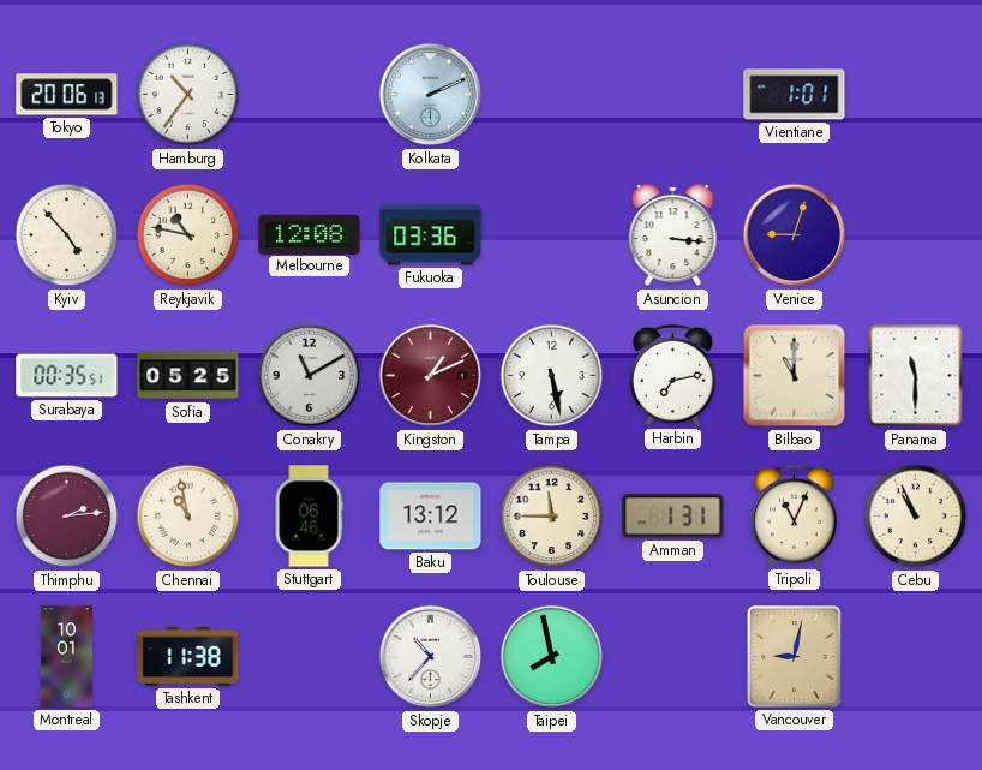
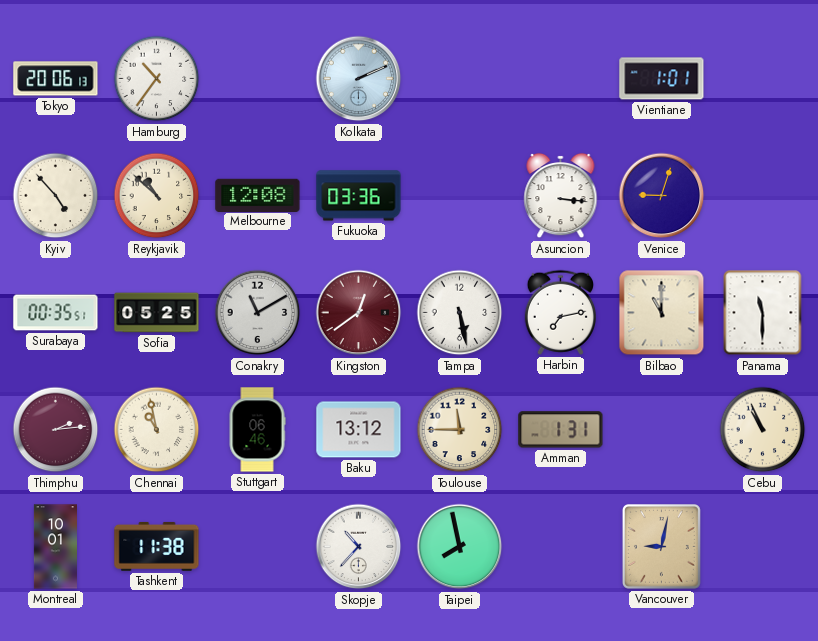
Reykjavik: 10:47 -> 10:52
Kingston: 1:11 -> 12:39
Tripoli: 11:04 -> none
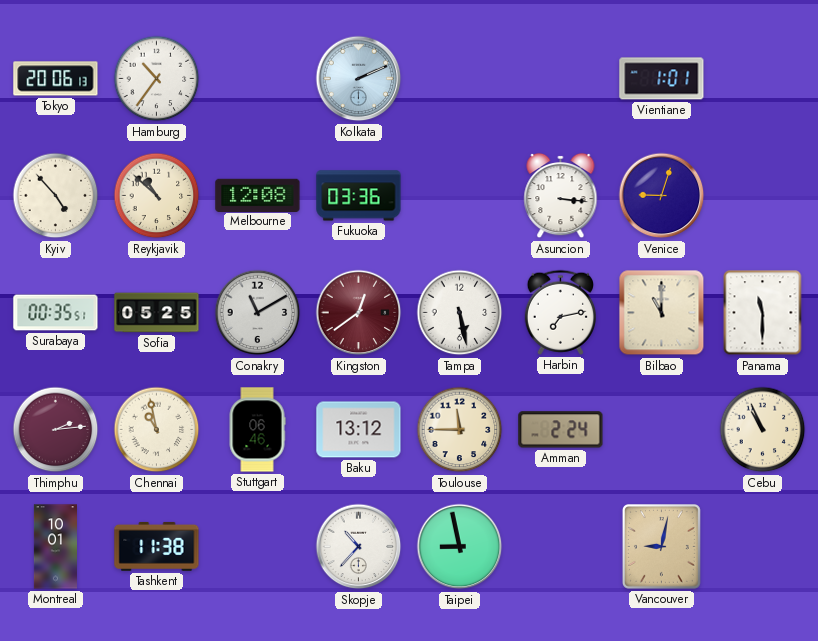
Amman: 1:31 -> 2:24
Taipei: 7:58 -> 8:58
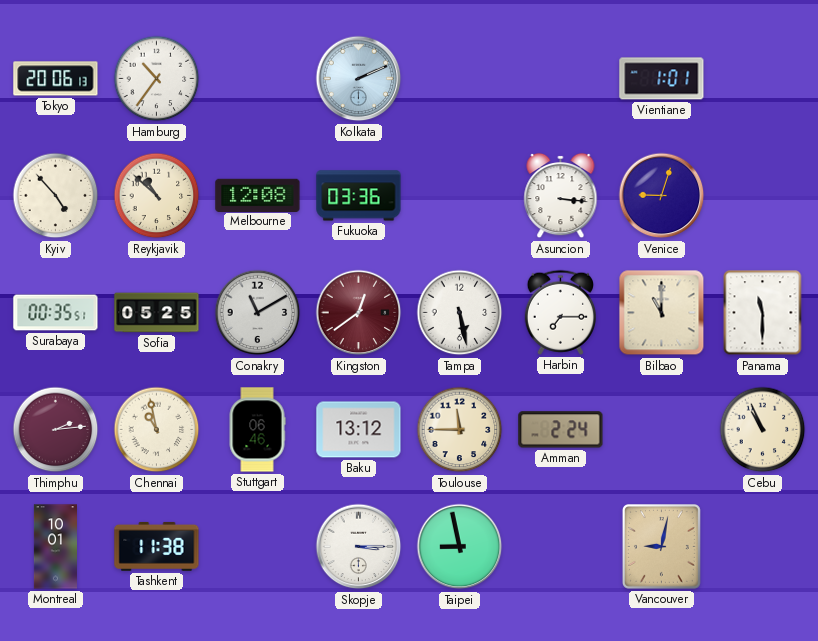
Harbin: 7:13 -> 7:15
Skopje: 10:37 -> 3:15
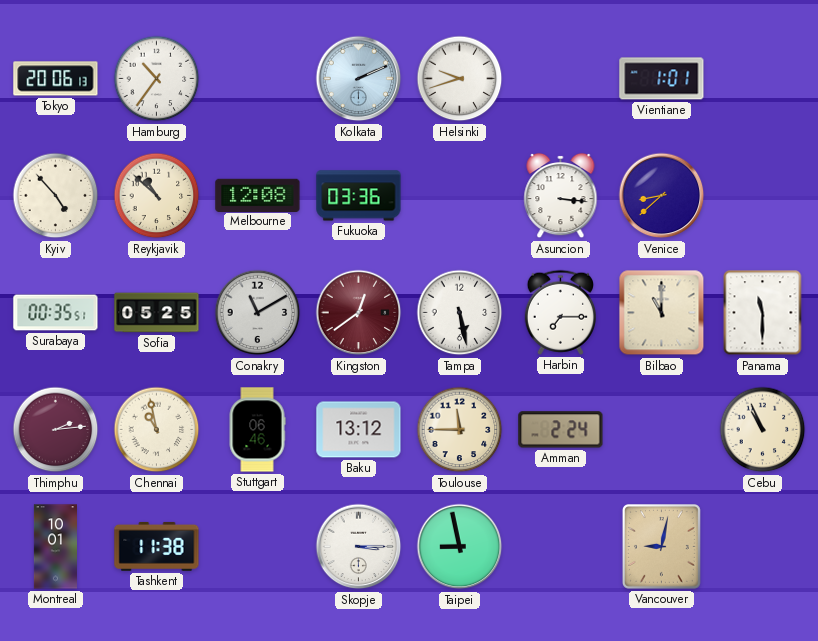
Helsinki: none -> 9:42
Venice: 9:03 -> 8:38
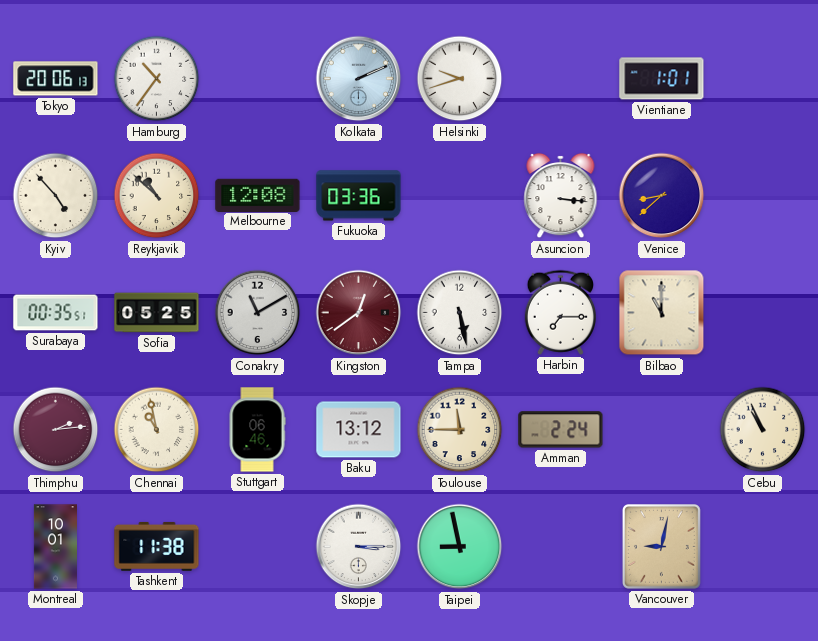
Panama: 11:30 -> none
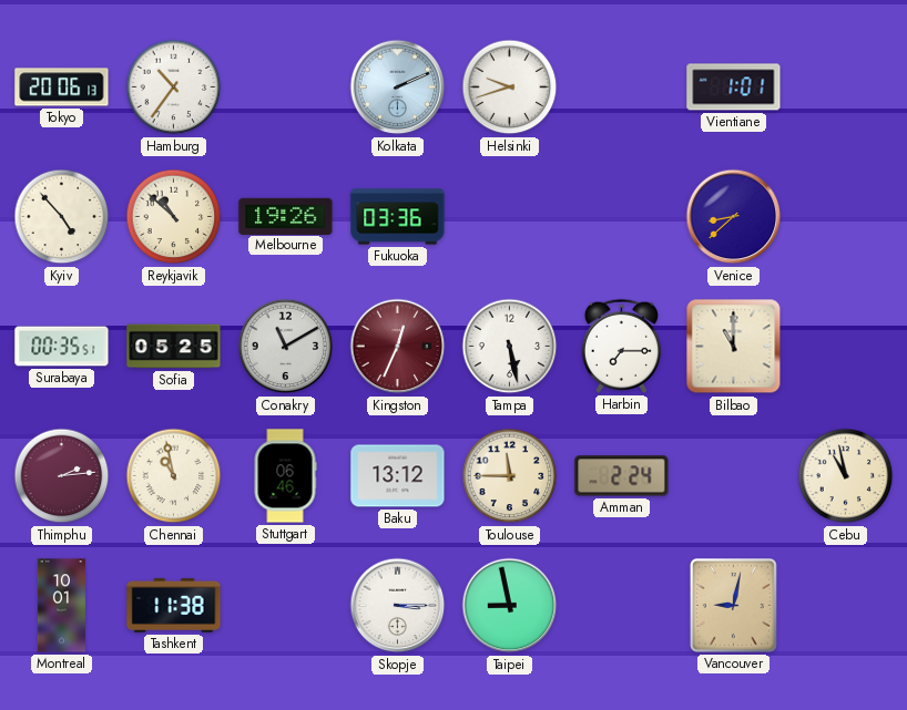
Melbourne: 12:08 -> 19:26
Asuncion: 3:16 -> none
Kingston: 12:39 -> 12:34
Cebu: 10:56 -> 10:58
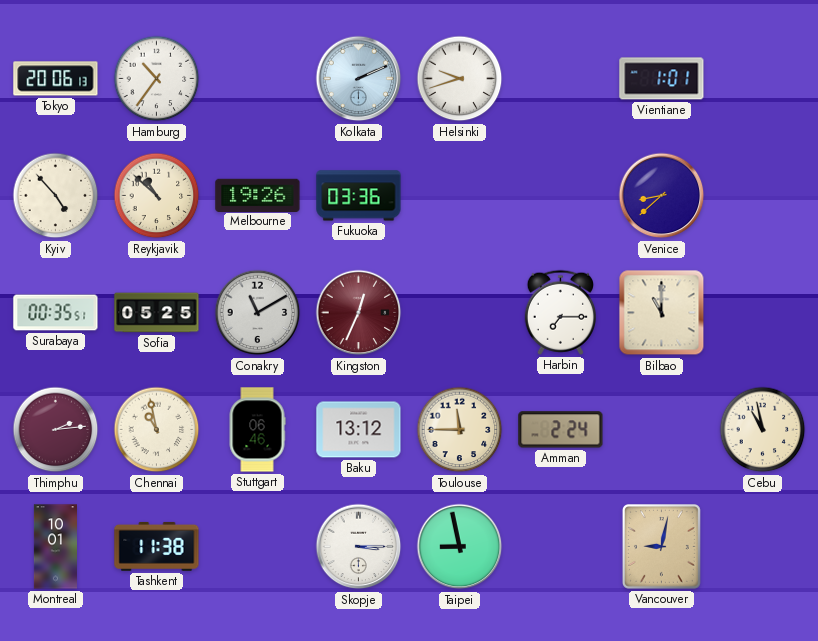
Tampa: 5:28 -> none
